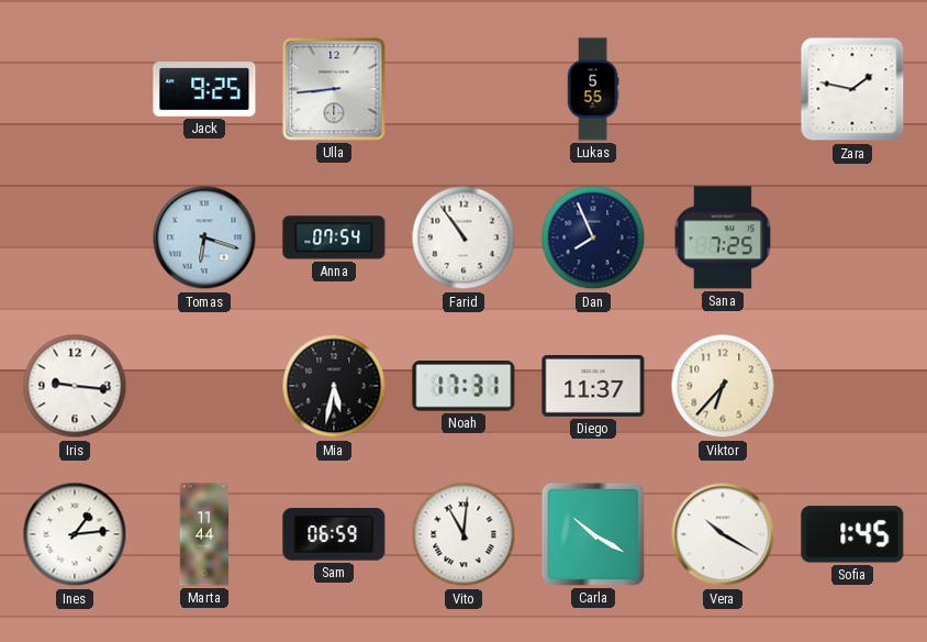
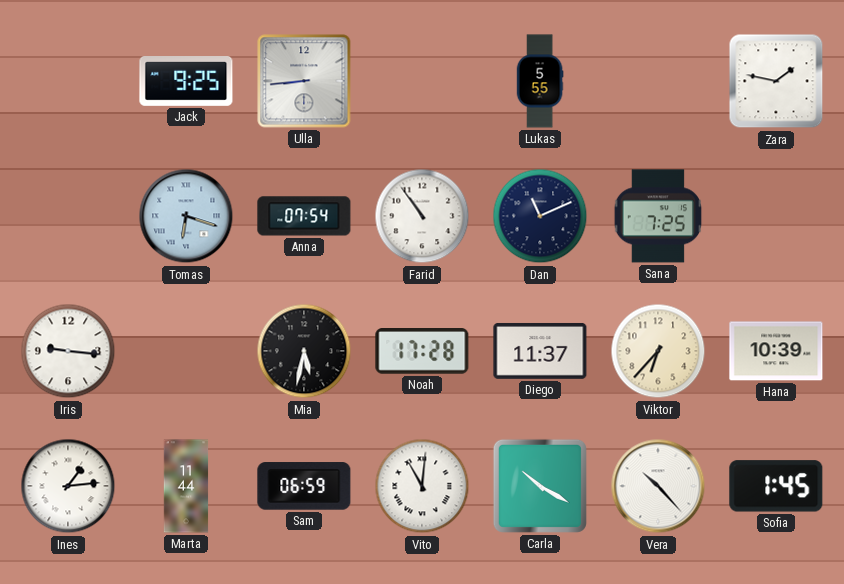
Dan: 7:56 -> 11:11
Noah: 17:31 -> 17:28
Hana: none -> 10:39
Vera: 10:20 -> 10:23
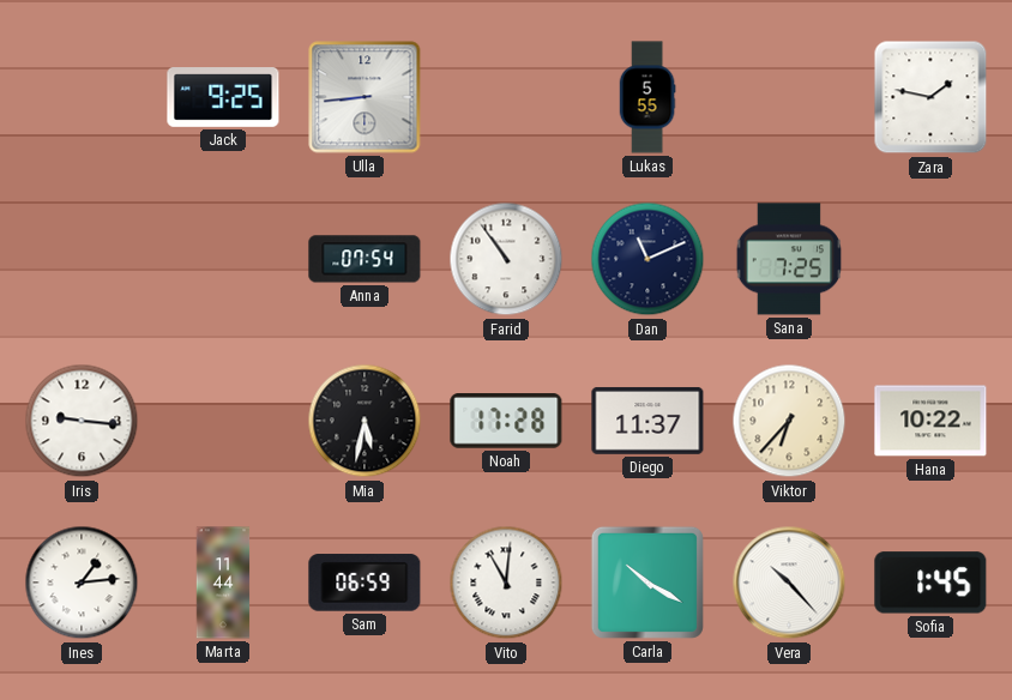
Tomas: 6:18 -> none
Hana: 10:39 -> 10:22
